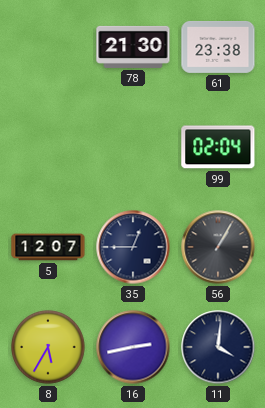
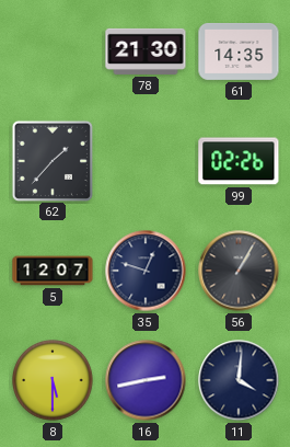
61: 23:38 -> 14:35
62: none -> 1:37
99: 02:04 -> 02:26
35: 12:45 -> 12:48
8: 5:35 -> 5:30
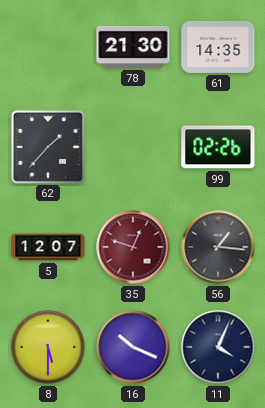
35 dial: navy -> burgundy
56: 1:05 -> 1:16
16: 2:43 -> 10:19
11: 4:01 -> 4:04
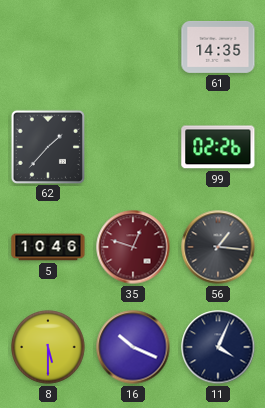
78: 21:30 -> none
5: 12:07 -> 10:46
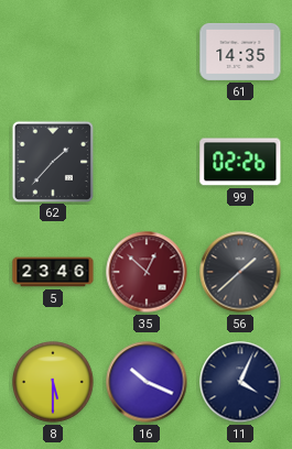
5: 10:46 -> 23:46
35: 12:48 -> 12:52
56: 1:16 -> 1:38
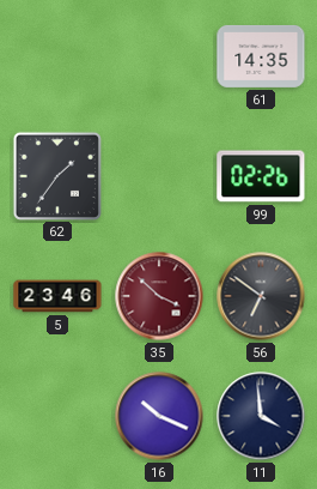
62: 1:37 -> 1:36
35: 12:52 -> 3:52
56: 1:38 -> 6:51
8: 5:30 -> none
11: 4:04 -> 3:59
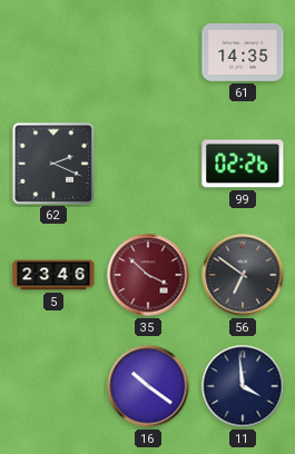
62: 1:36 -> 2:19
16: 10:19 -> 10:21
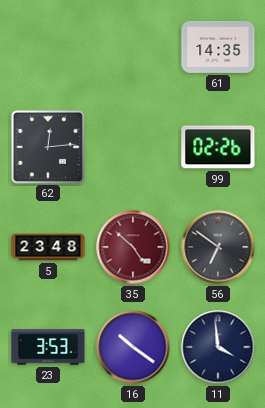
62: 2:19 -> 12:14
5: 23:46 -> 23:48
35: 3:52 -> 4:52
23: none -> 3:53
